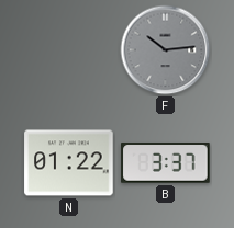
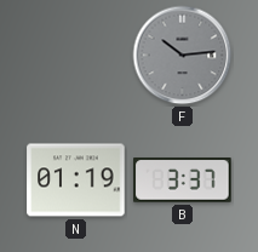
N: 01:22 -> 01:19
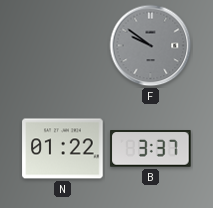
F: 10:14 -> 9:51
N: 01:19 -> 01:22
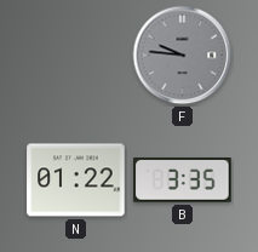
F: 9:51 -> 9:46
B: 3:37 -> 3:35
